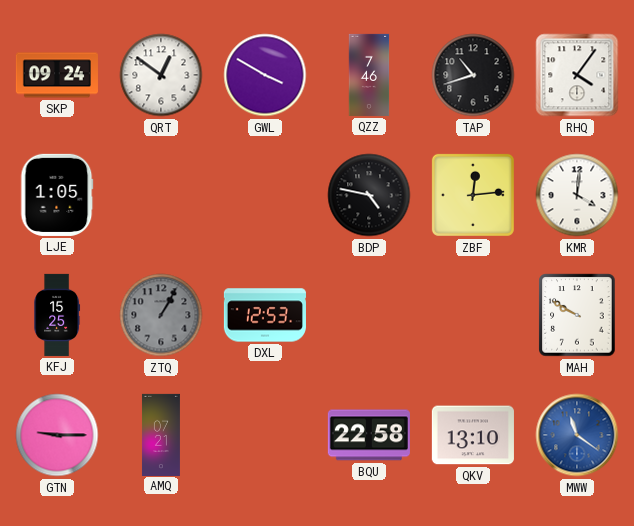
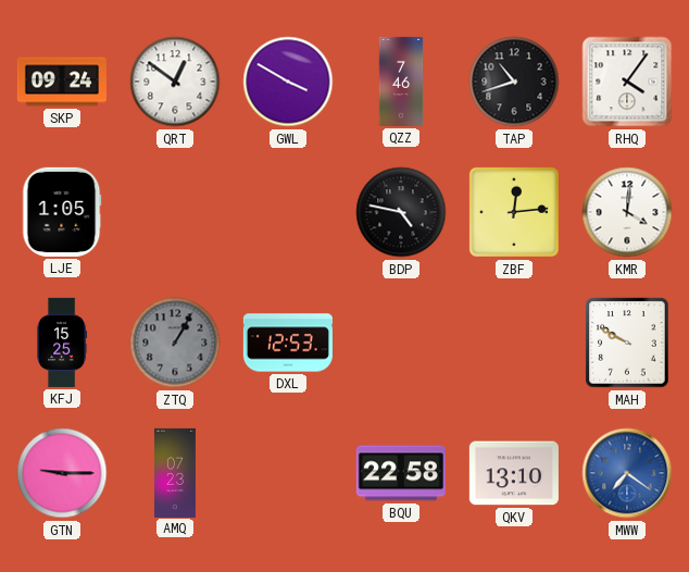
AMQ: 07:21 -> 07:23
MWW: 11:21 -> 7:21
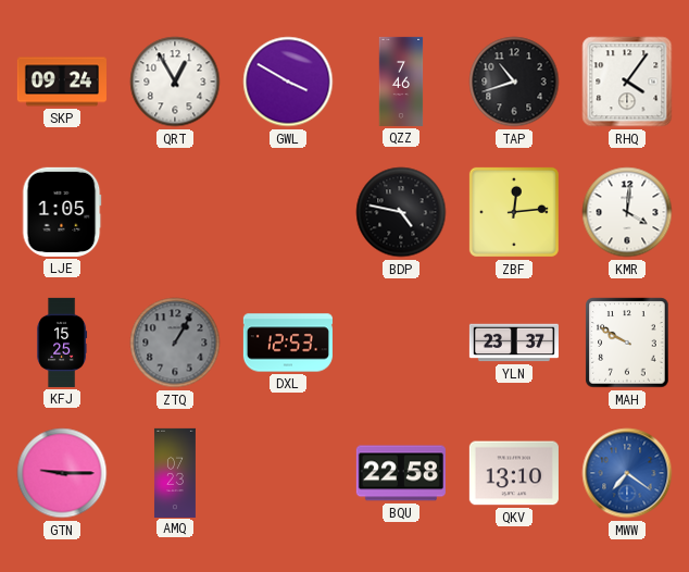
QRT: 12:51 -> 12:55
YLN: none -> 23:37
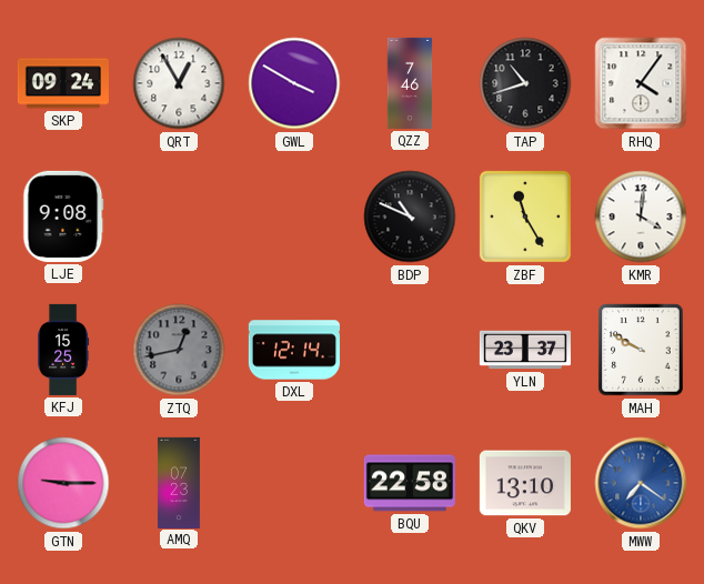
LJE: 1:05 -> 9:08
BDP: 4:47 -> 10:49
ZBF: 12:14 -> 11:25
ZTQ: 1:05 -> 12:43
DXL: 12:53 -> 12:14
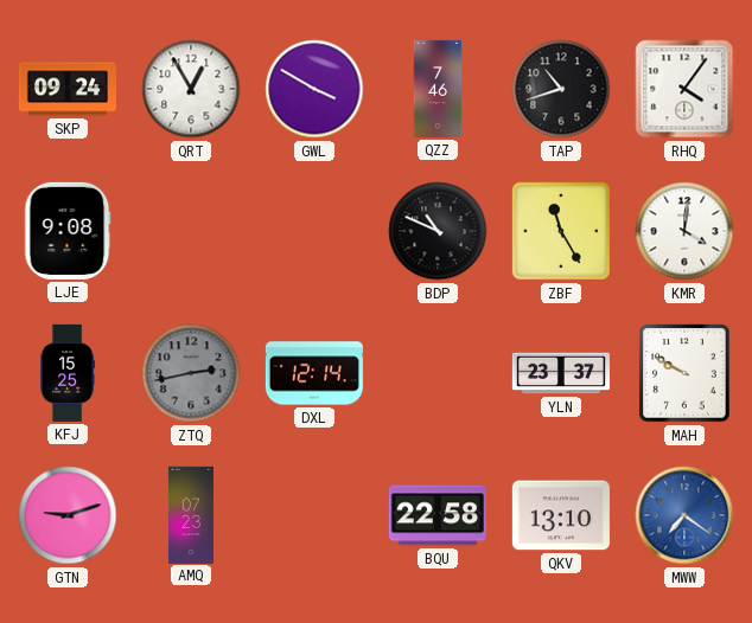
ZTQ: 12:43 -> 2:43
GTN: 9:15 -> 9:12
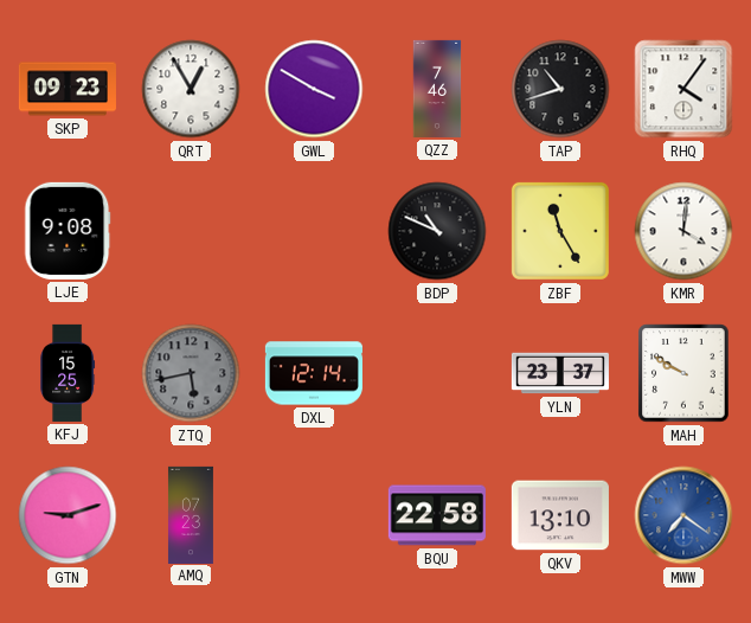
SKP: 09:24 -> 09:23
ZTQ: 2:43 -> 5:43
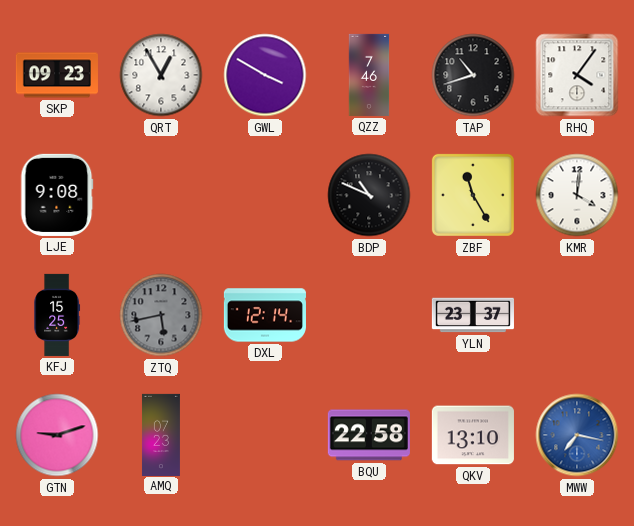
MAH: 9:50 -> none
MWW: 7:21 -> 7:17
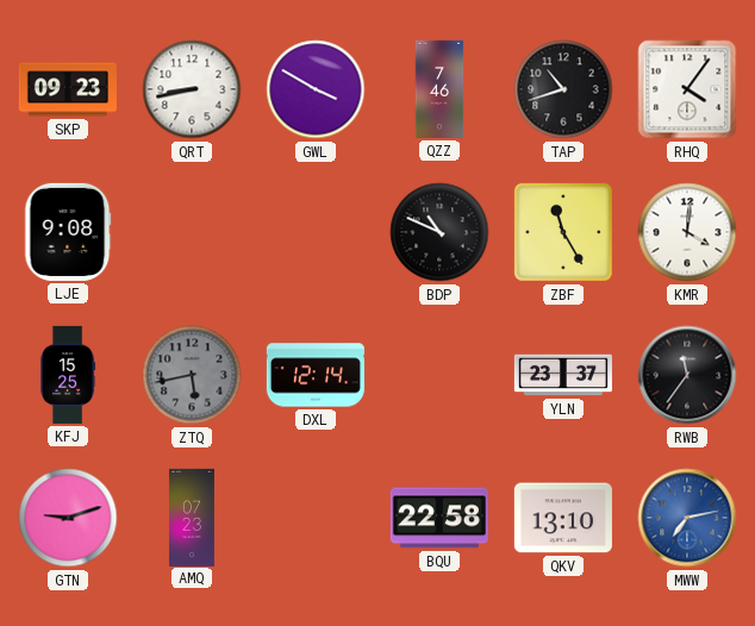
QRT: 12:55 -> 8:43
RWB: none -> 11:36
MWW: 7:17 -> 7:13
